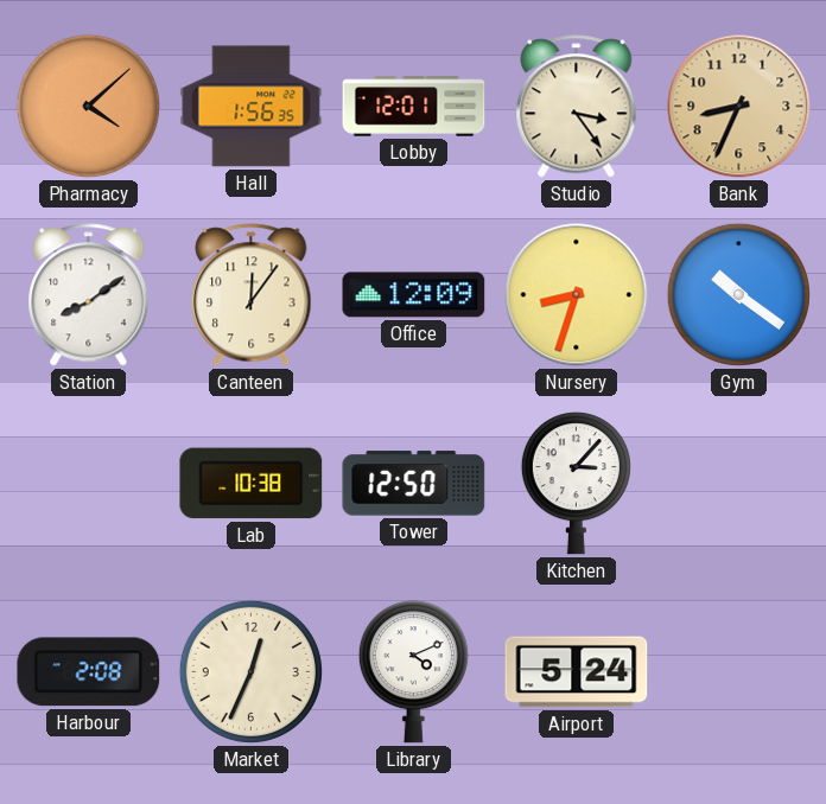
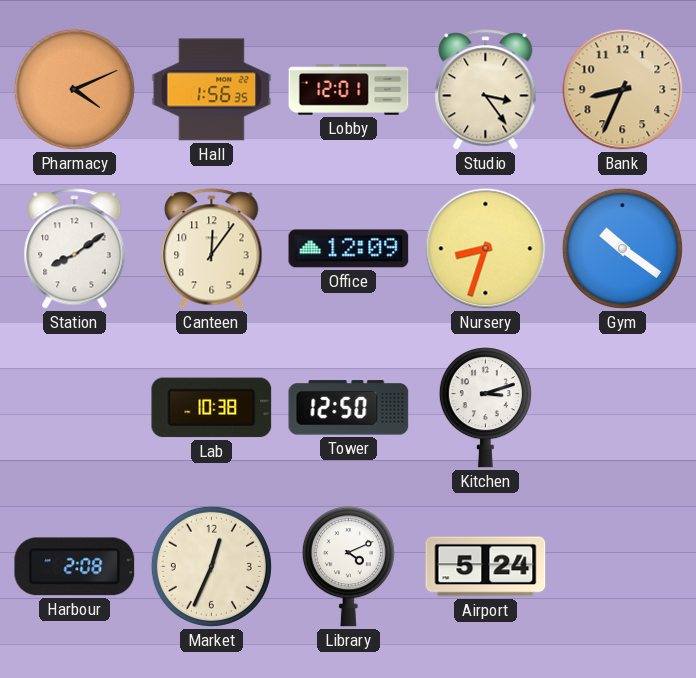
Pharmacy: 4:08 -> 4:11
Kitchen: 3:07 -> 3:12
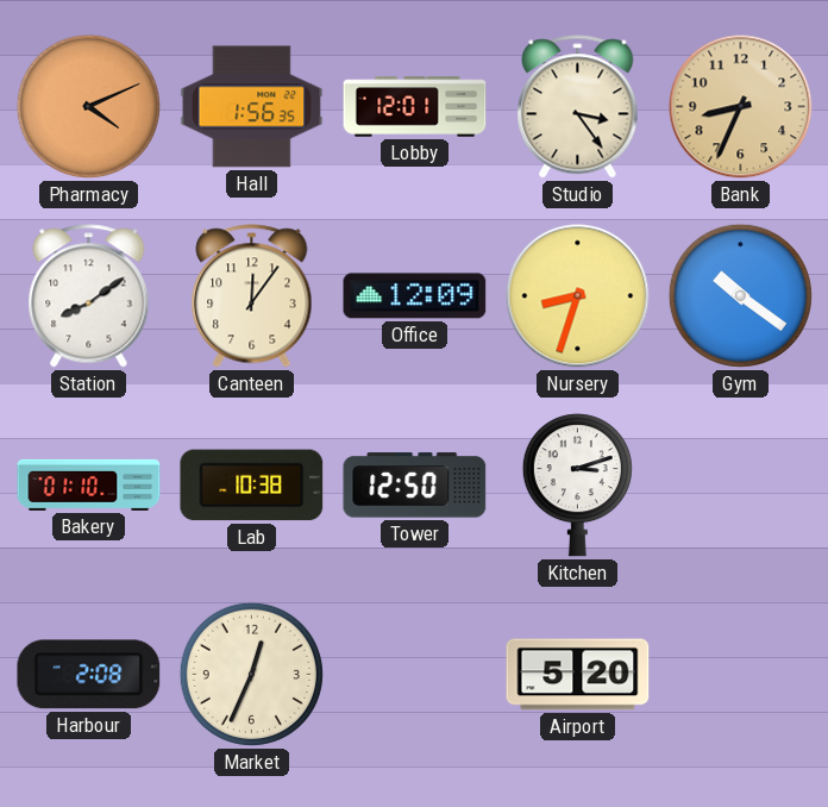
Bakery: none -> 01:10
Library: 4:11 -> none
Airport: 5:24 -> 5:20
